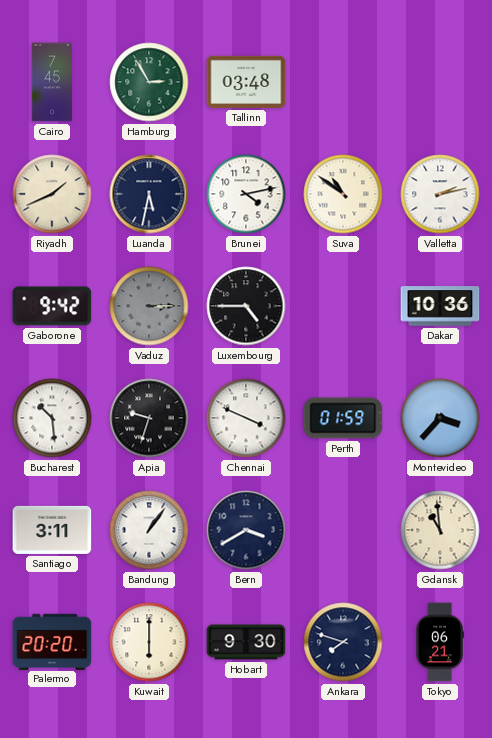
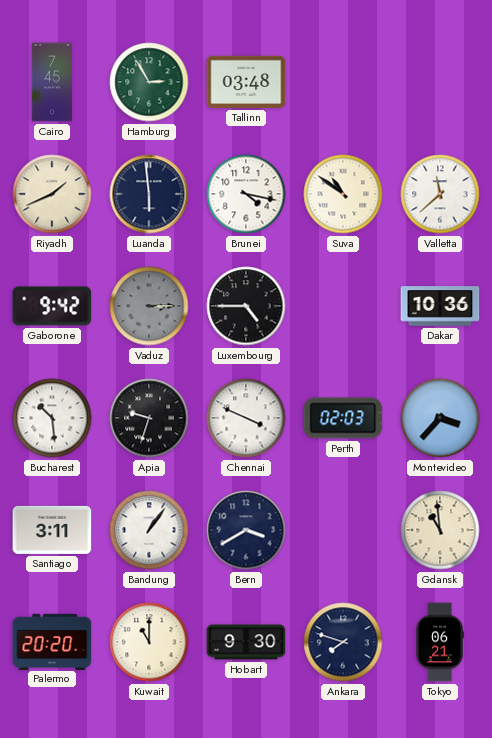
Luanda: 5:32 -> 5:59
Brunei: 4:13 -> 4:17
Valletta: 2:13 -> 11:38
Perth: 01:59 -> 02:03
Kuwait: 6:00 -> 11:00
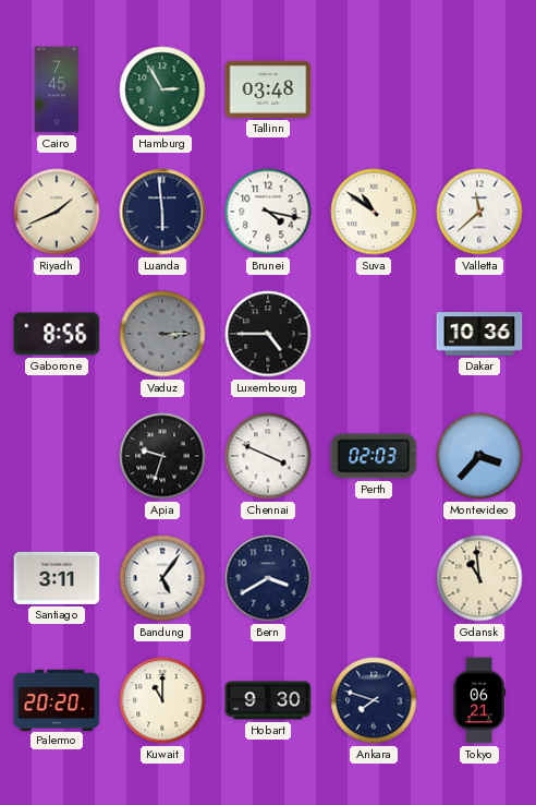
Gaborone: 9:42 -> 8:56
Bucharest: 10:29 -> none
Bandung: 1:06 -> 5:06
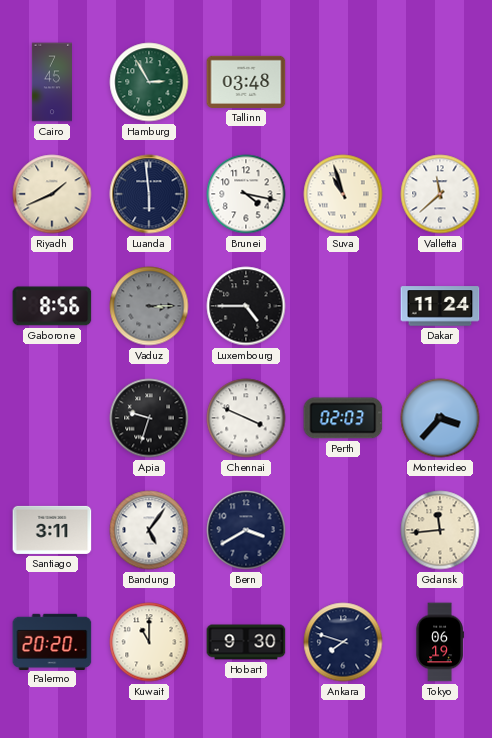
Suva: 10:51 -> 10:57
Dakar: 10:36 -> 11:24
Gdansk: 10:59 -> 11:44
Tokyo: 06:21 -> 06:19
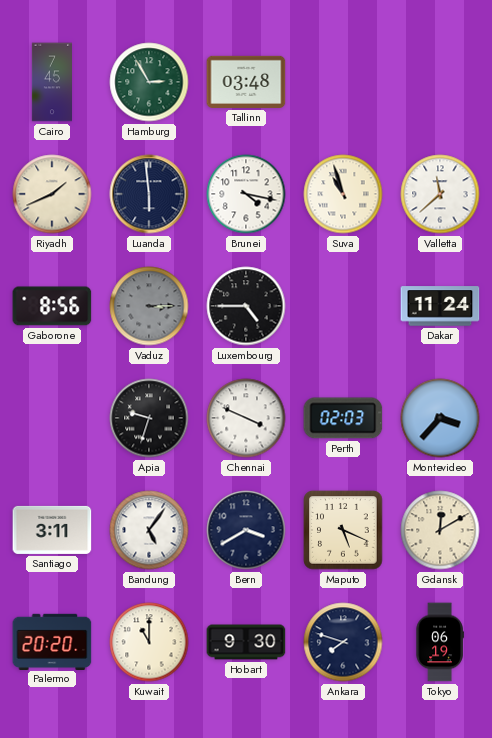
Maputo: none -> 5:19
Gdansk: 11:44 -> 12:10
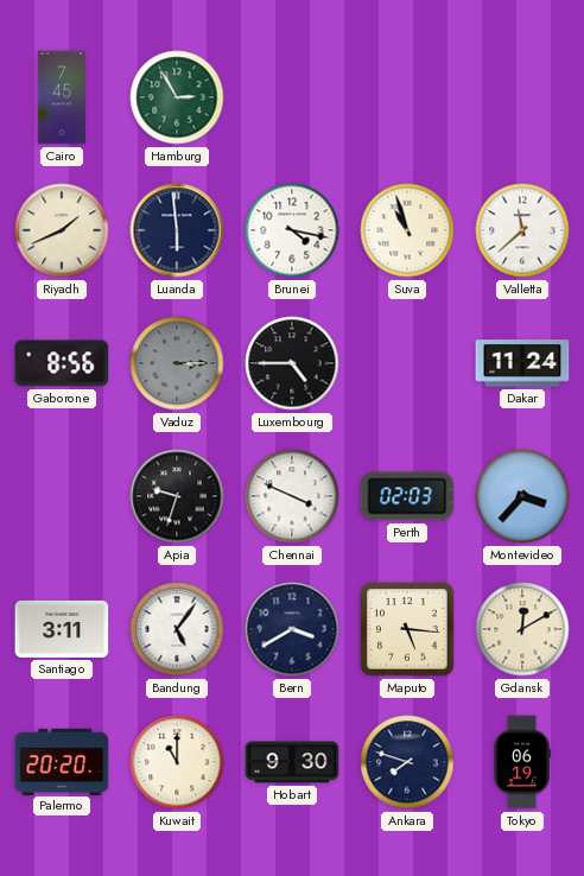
Tallinn: 03:48 -> none
Maputo: 5:19 -> 5:16
